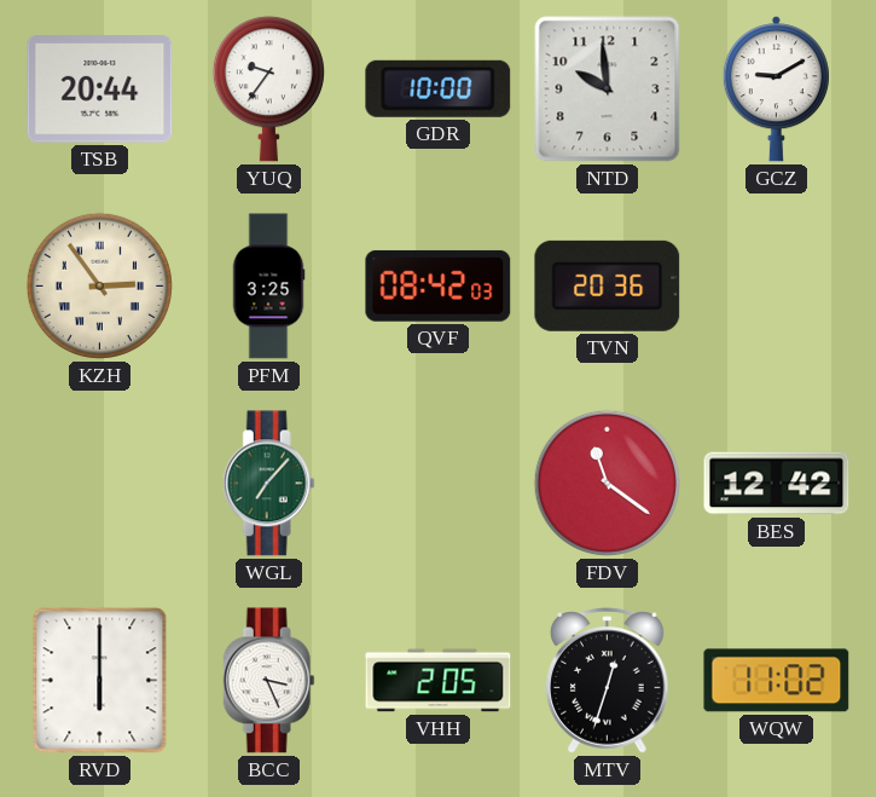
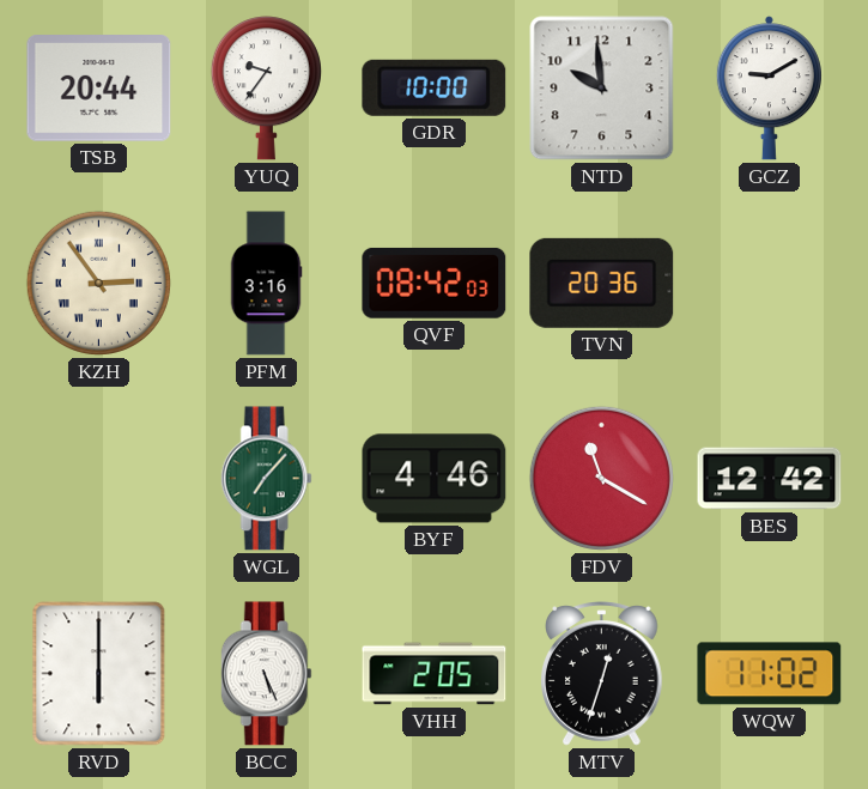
PFM: 3:25 -> 3:16
BYF: none -> 4:46
FDV: 11:21 -> 11:20
BCC: 3:26 -> 5:26
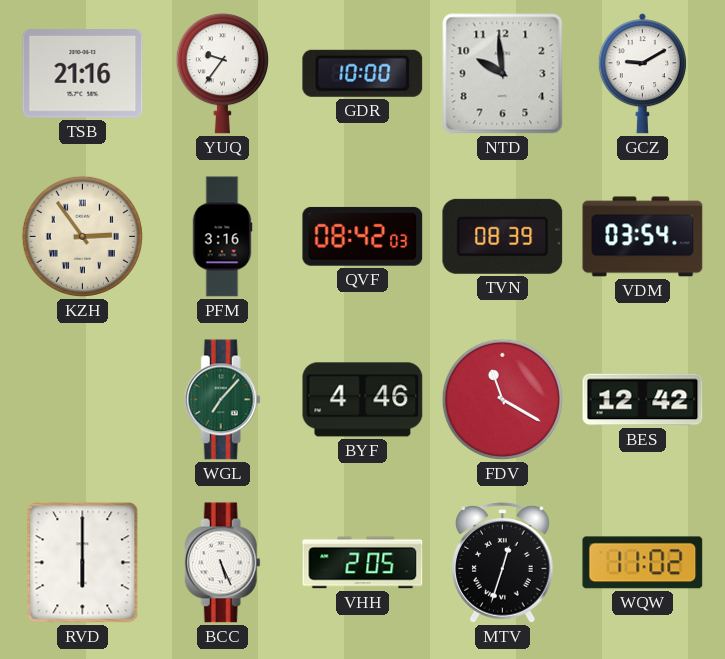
TSB: 20:44 -> 21:16
TVN: 20:36 -> 08:39
VDM: none -> 03:54
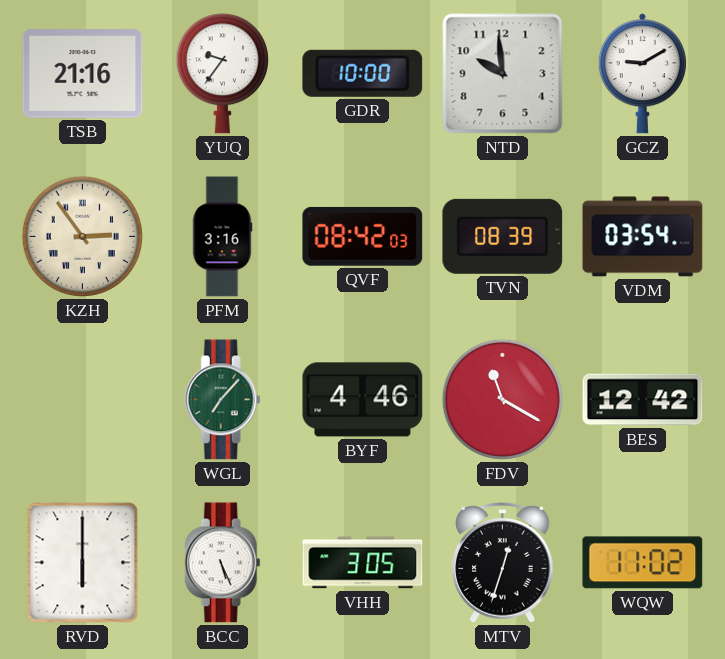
VHH: 2:05 -> 3:05
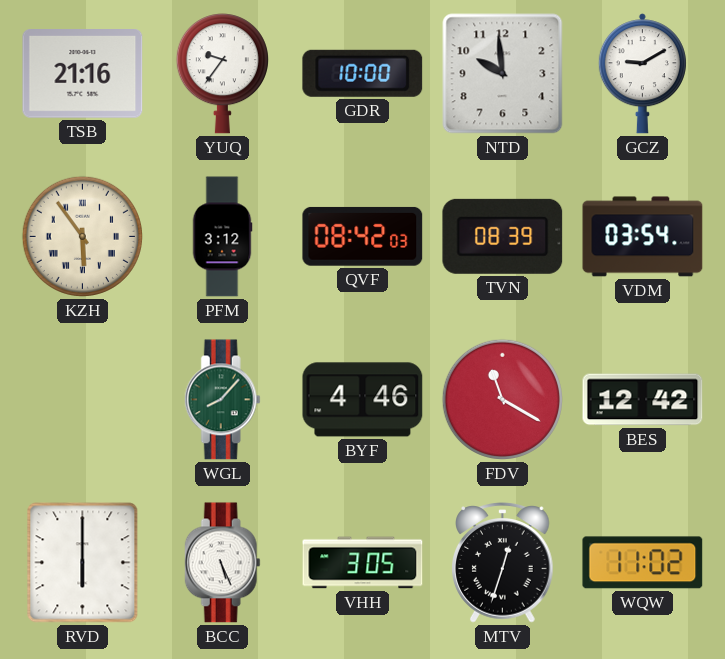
KZH: 2:54 -> 5:54
PFM: 3:16 -> 3:12
WGL: 7:07 -> 8:07
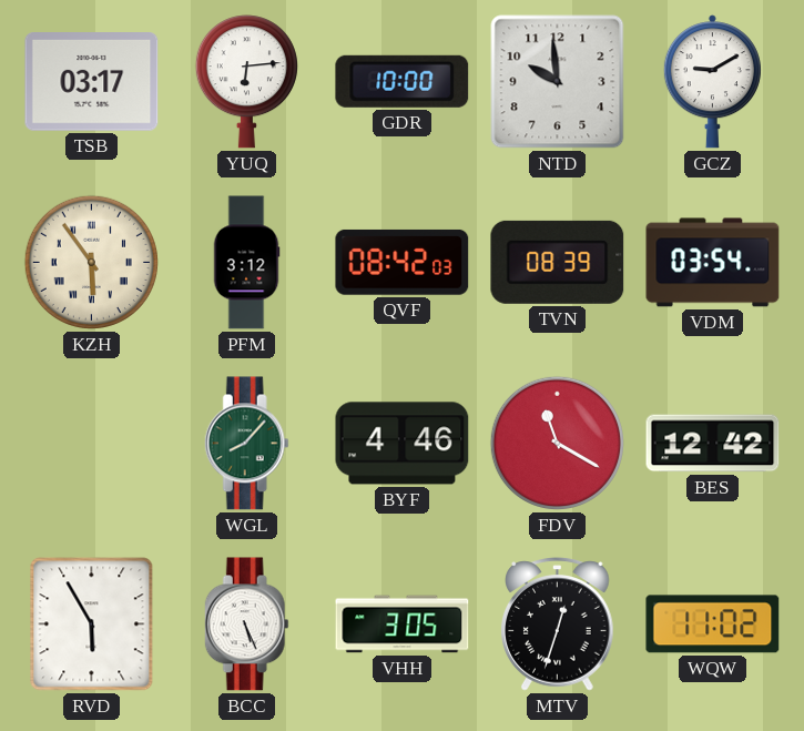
TSB: 21:16 -> 03:17
YUQ: 9:36 -> 6:14
RVD: 6:00 -> 5:55
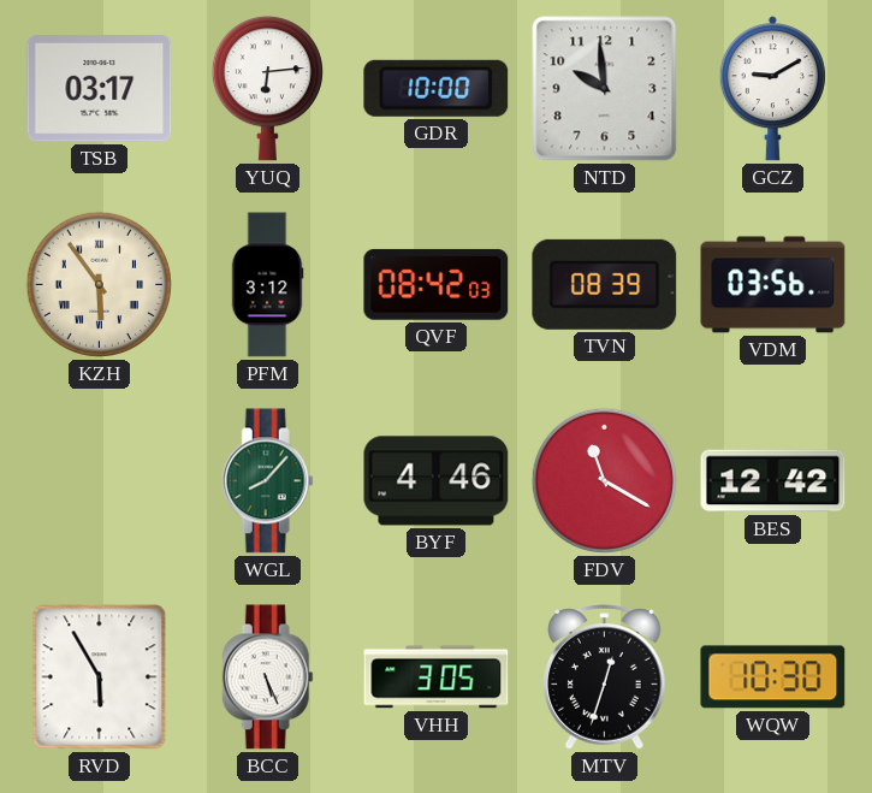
VDM: 03:54 -> 03:56
WQW: 11:02 -> 10:30
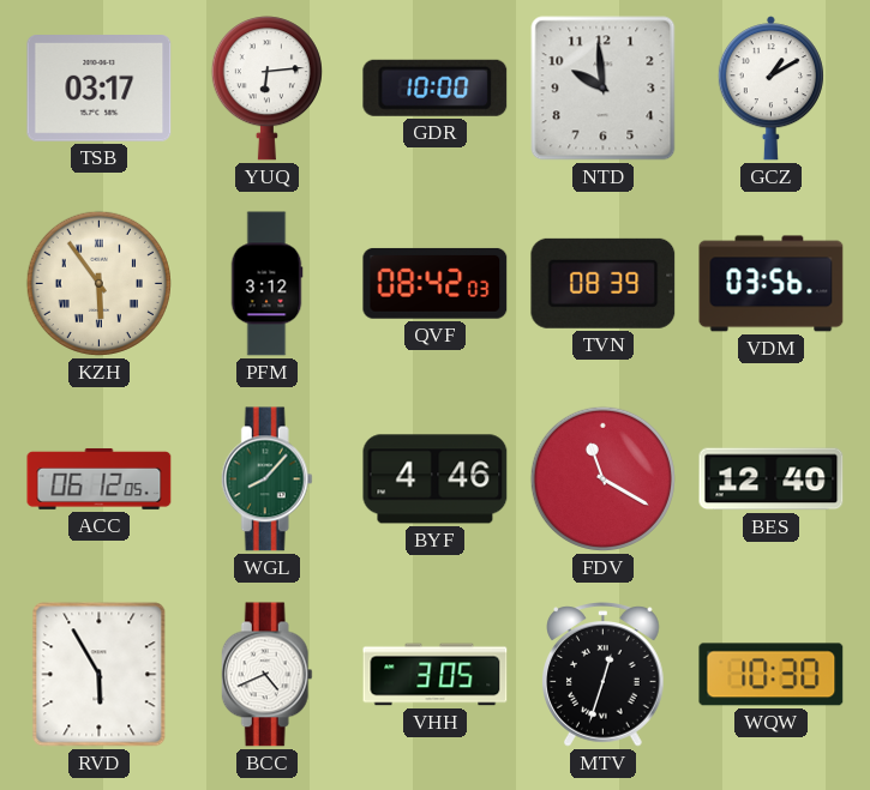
GCZ: 9:10 -> 1:10
ACC: none -> 06:12
BES: 12:42 -> 12:40
BCC: 5:26 -> 4:41
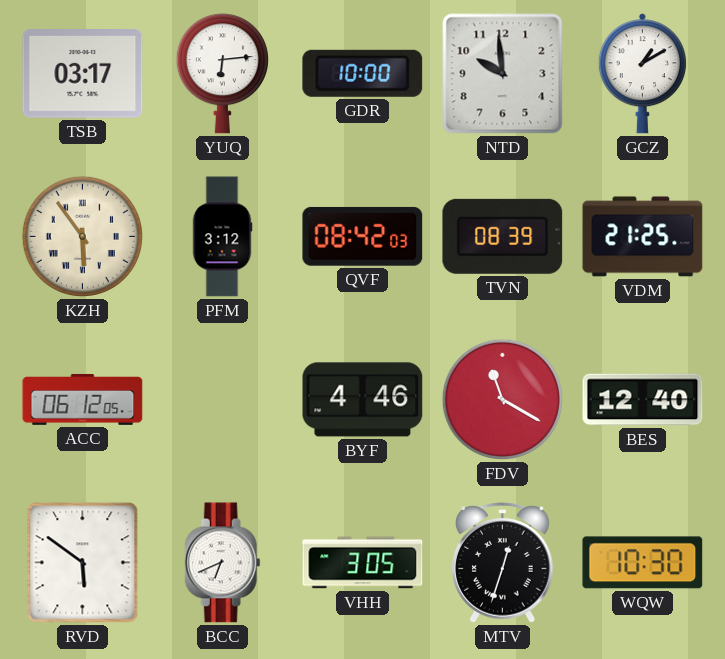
VDM: 03:56 -> 21:25
WGL: 8:07 -> none
RVD: 5:55 -> 5:51
BCC: 4:41 -> 6:41
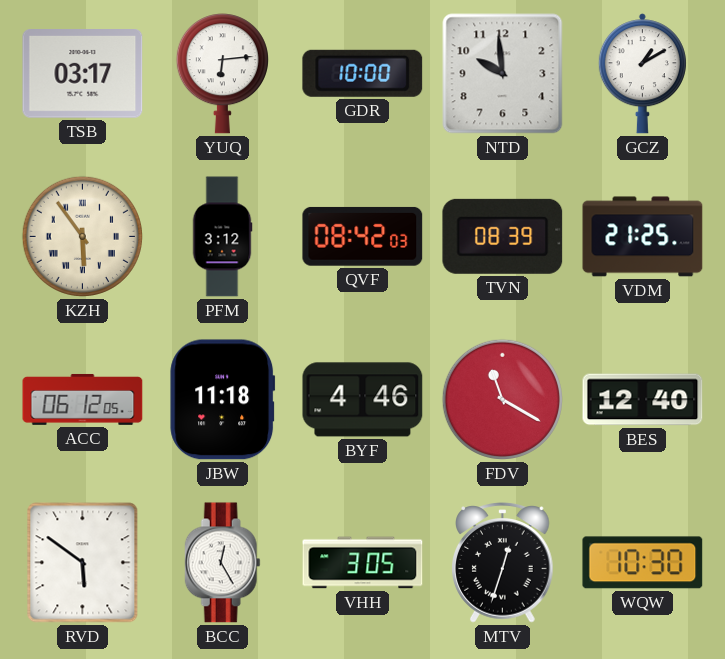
JBW: none -> 11:18
BCC: 6:41 -> 12:25
